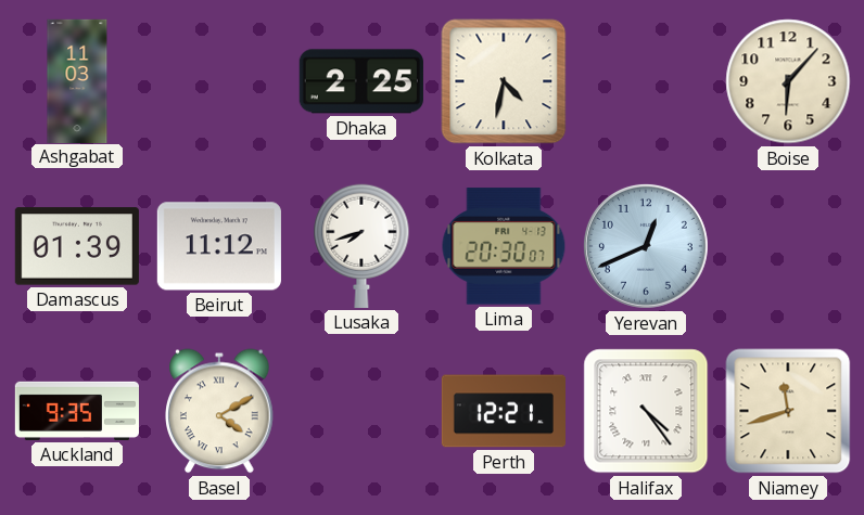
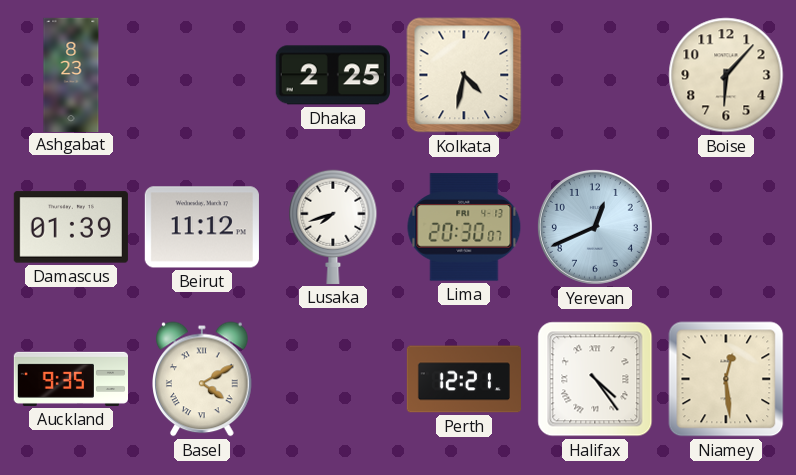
Ashgabat: 11:03 -> 8:23
Niamey: 11:42 -> 12:29
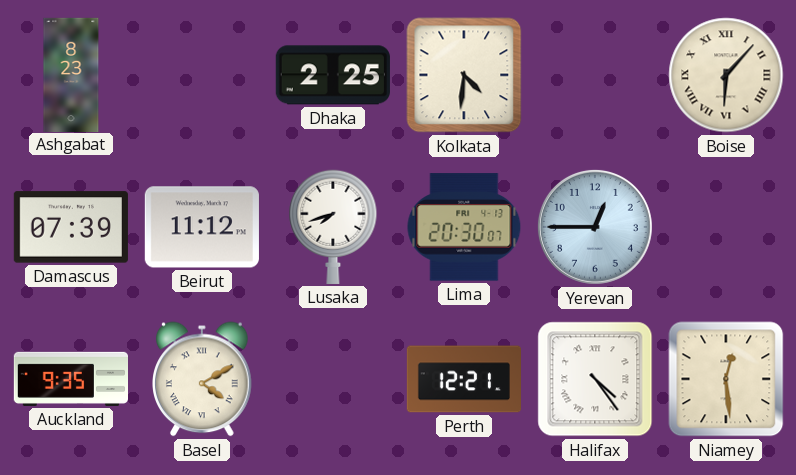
Kolkata: 4:32 -> 4:31
Boise numerals: Arabic -> Roman
Damascus: 01:39 -> 07:39
Yerevan: 12:41 -> 12:45
